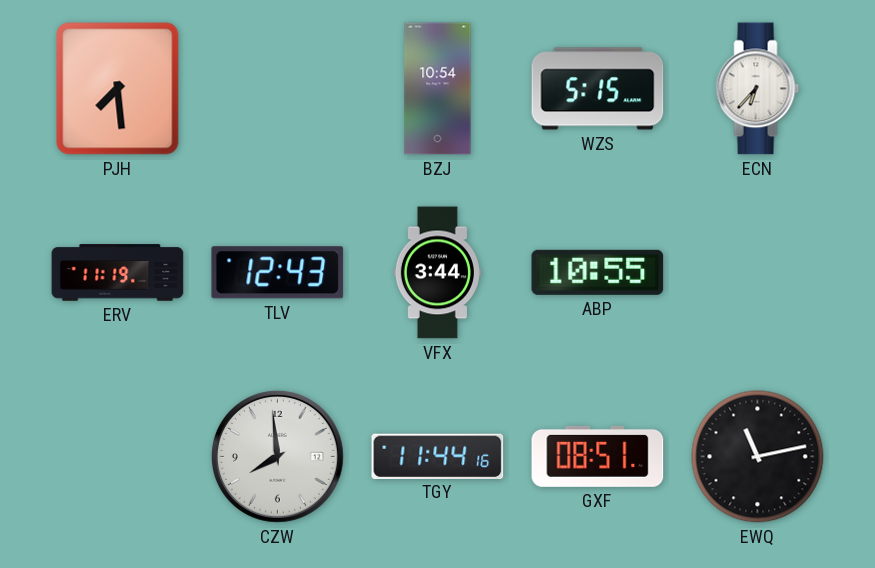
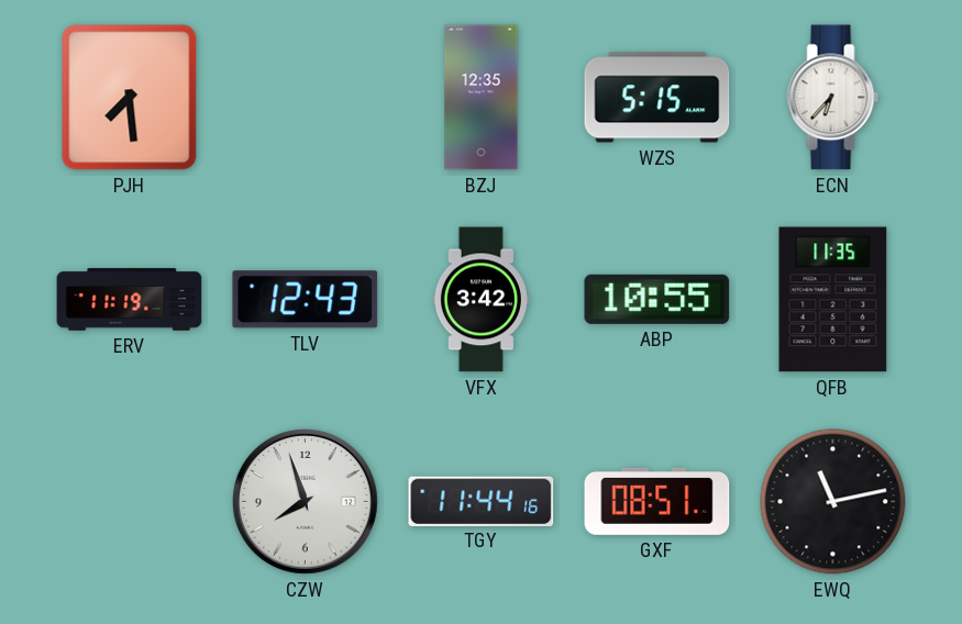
BZJ: 10:54 -> 12:35
VFX: 3:44 -> 3:42
QFB: none -> 11:35
CZW: 7:59 -> 7:57
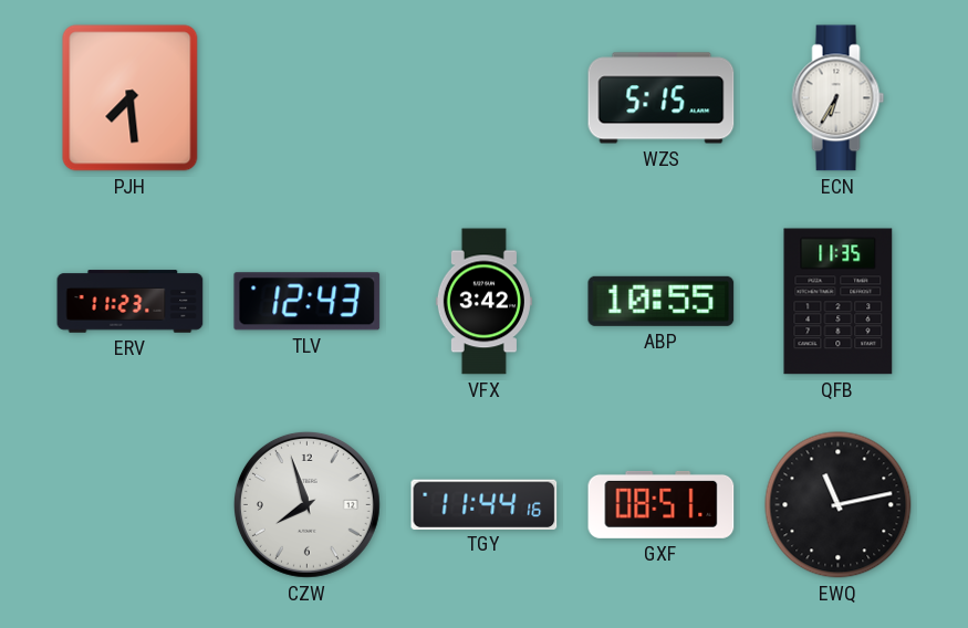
BZJ: 12:35 -> none
ECN: 6:37 -> 6:35
ERV: 11:19 -> 11:23
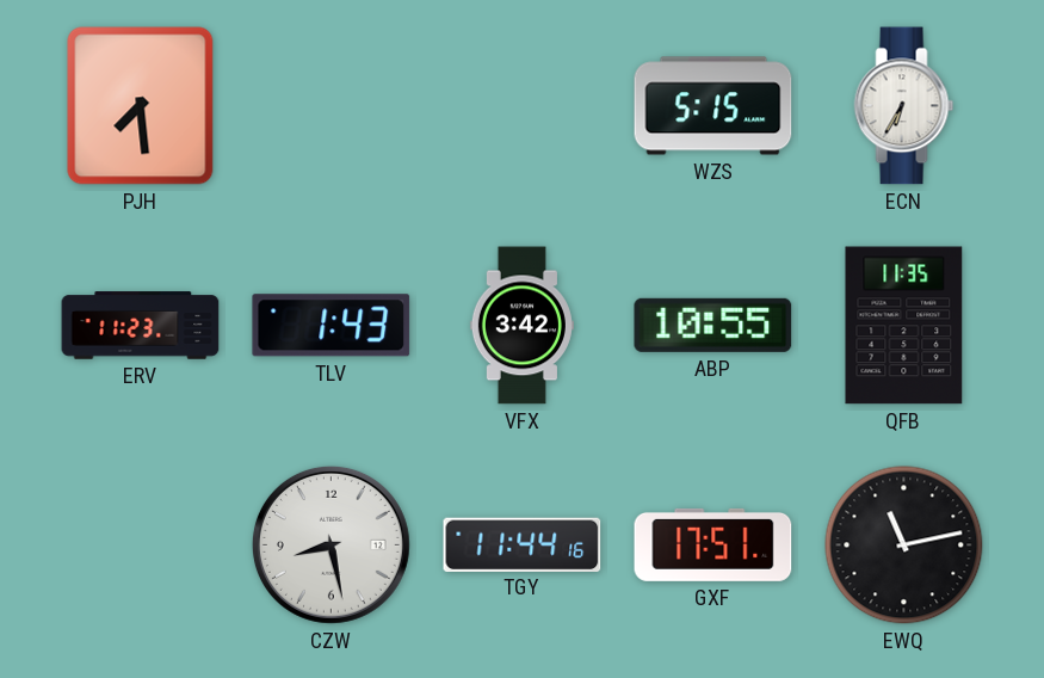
TLV: 12:43 -> 1:43
CZW: 7:57 -> 8:28
GXF: 08:51 -> 17:51
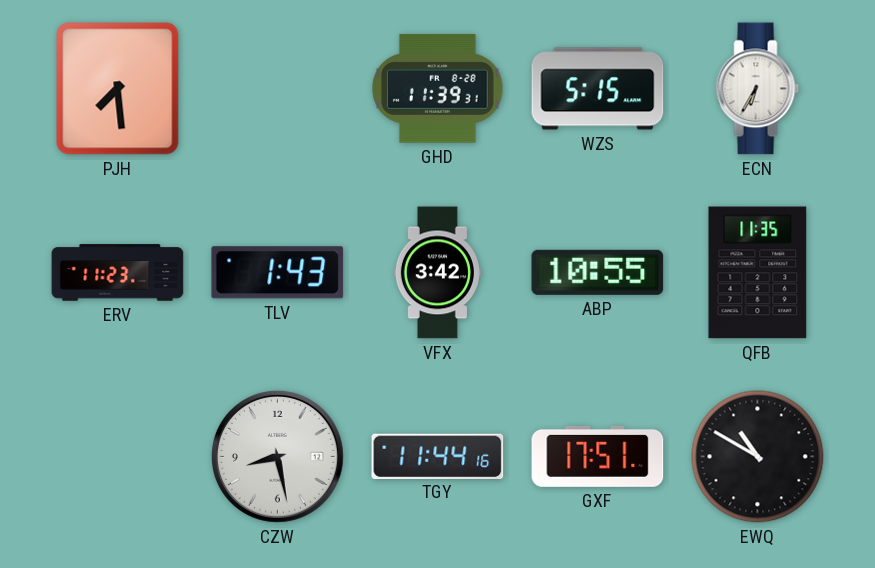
GHD: none -> 11:39
EWQ: 11:13 -> 10:50
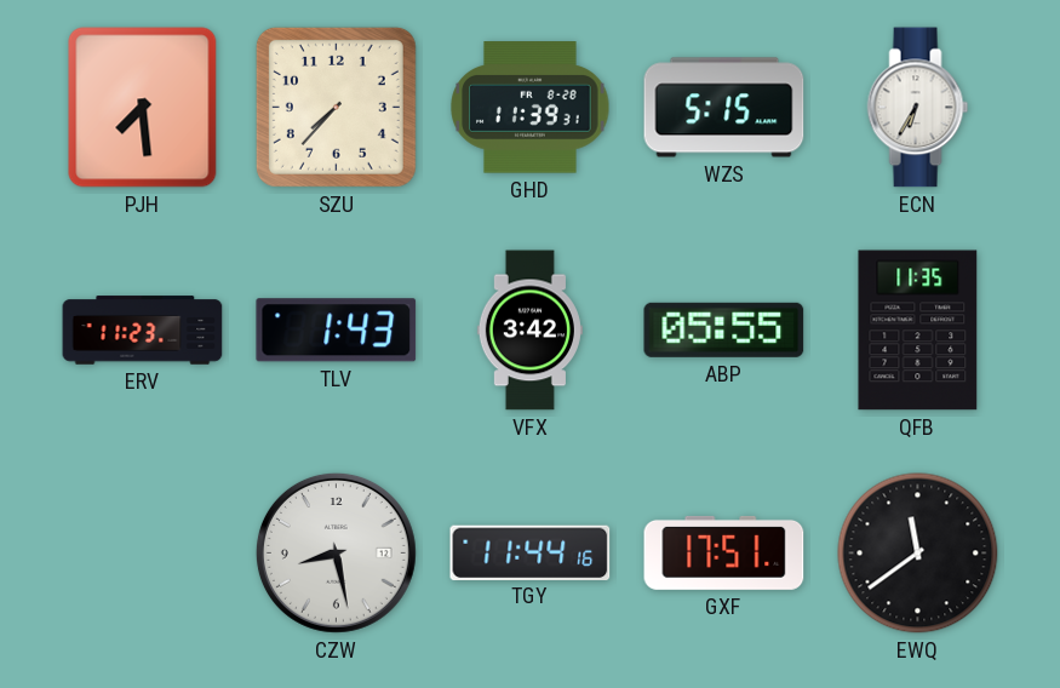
SZU: none -> 7:37
ABP: 10:55 -> 05:55
EWQ: 10:50 -> 11:39
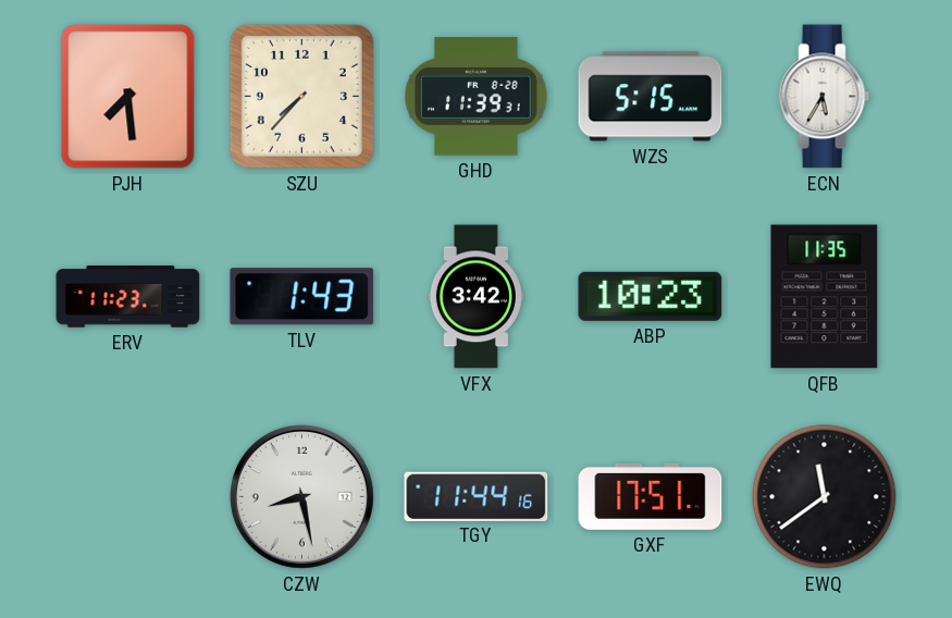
ECN: 6:35 -> 5:35
ABP: 05:55 -> 10:23
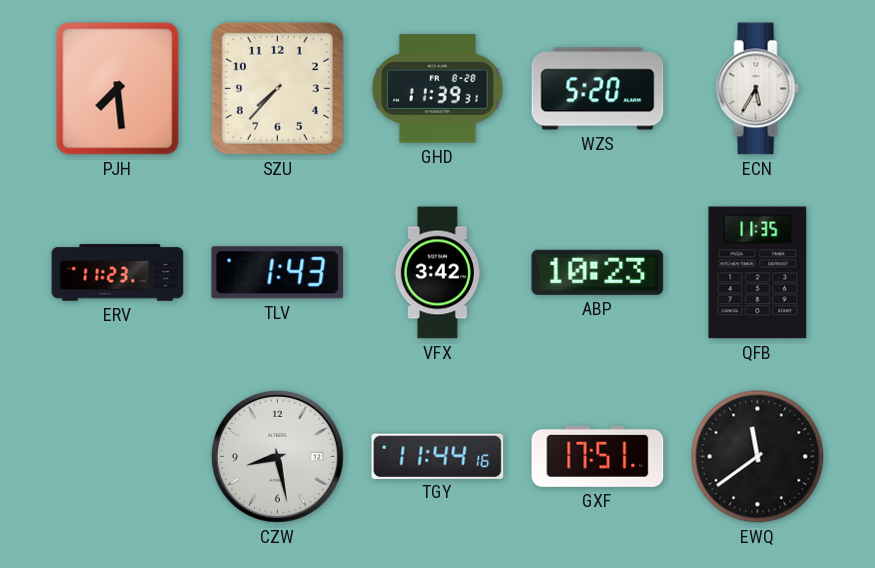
WZS: 5:15 -> 5:20
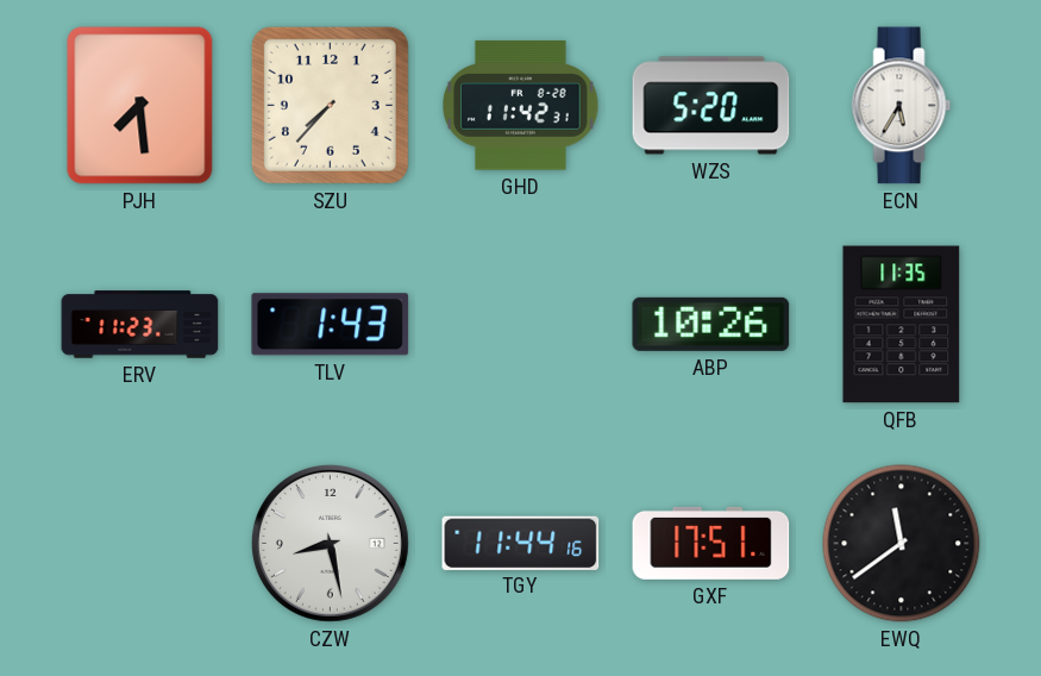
GHD: 11:39 -> 11:42
VFX: 3:42 -> none
ABP: 10:23 -> 10:26
